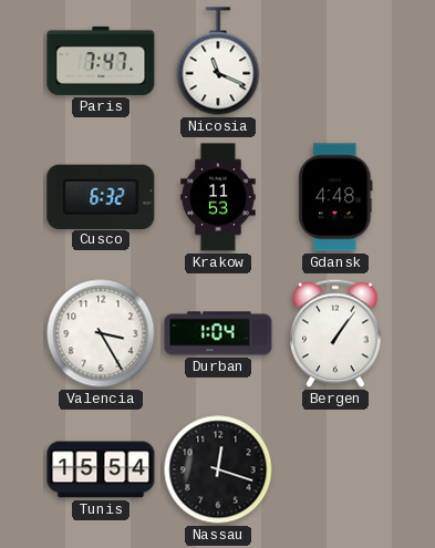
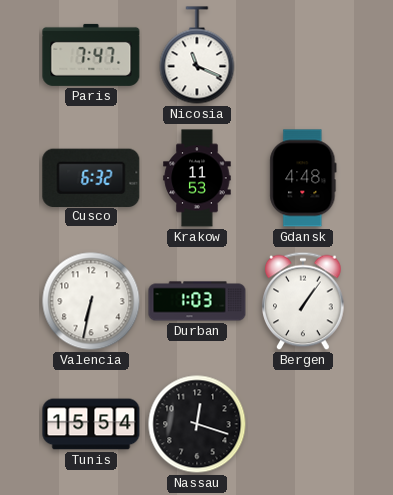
Valencia: 3:25 -> 6:32
Durban: 1:04 -> 1:03
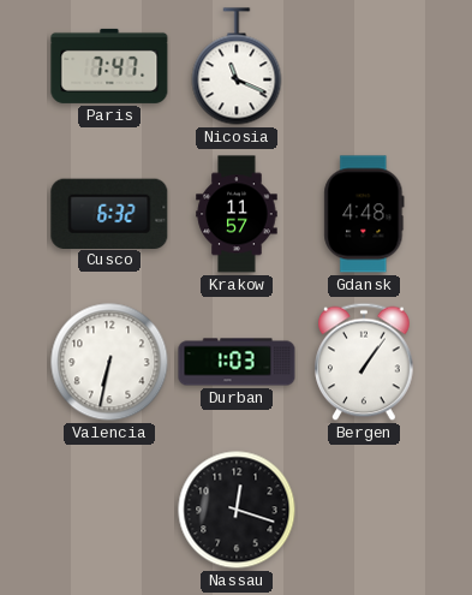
Krakow: 11:53 -> 11:57
Tunis: 15:54 -> none
